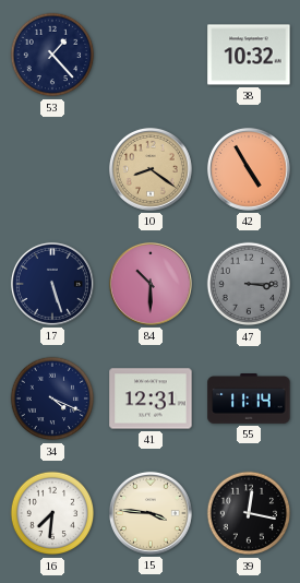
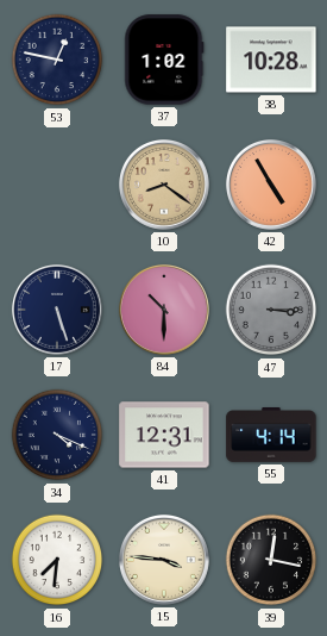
53: 1:23 -> 12:47
37: none -> 1:02
38: 10:32 -> 10:28
55: 11:14 -> 4:14
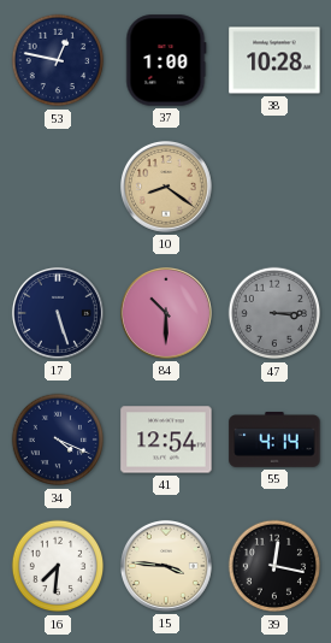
37: 1:02 -> 1:00
42: 4:55 -> none
41: 12:31 -> 12:54
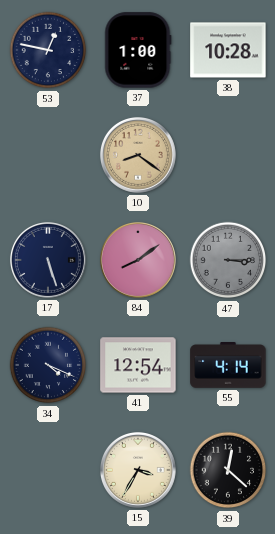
84: 10:30 -> 8:09
16: 7:31 -> none
15: 3:46 -> 3:35
39: 12:17 -> 12:22
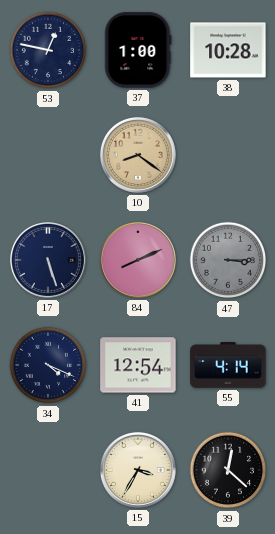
84: 8:09 -> 8:11
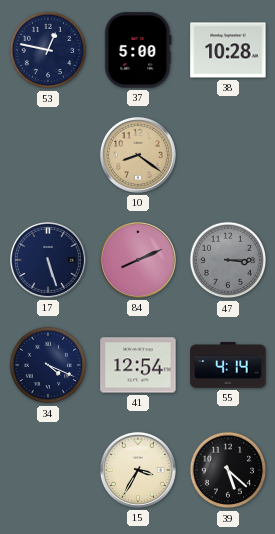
37: 1:00 -> 5:00
39: 12:22 -> 5:22
